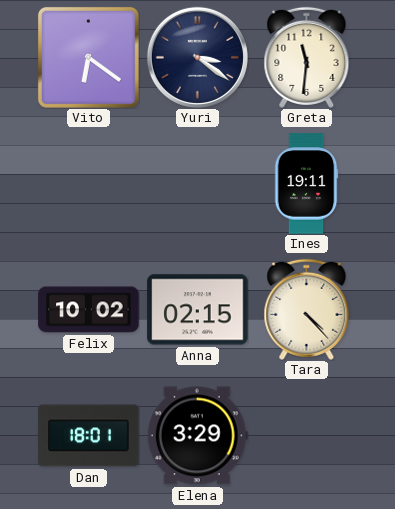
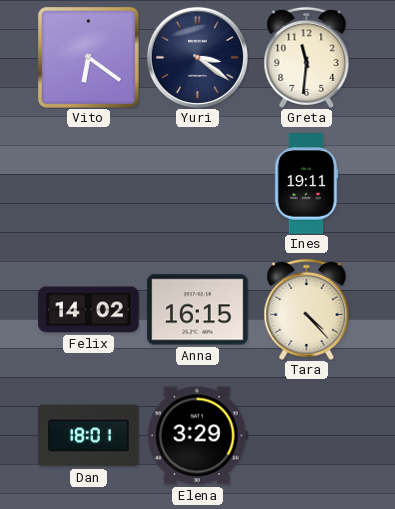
Felix: 10:02 -> 14:02
Anna: 02:15 -> 16:15
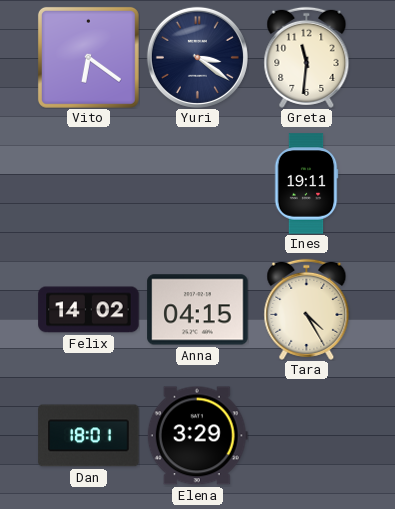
Anna: 16:15 -> 04:15
Tara: 4:23 -> 4:25
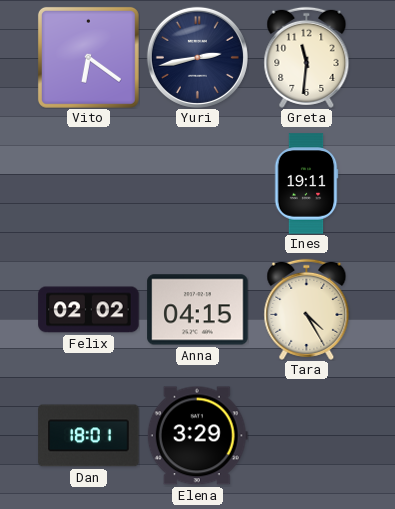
Yuri: 3:21 -> 2:43
Felix: 14:02 -> 02:02
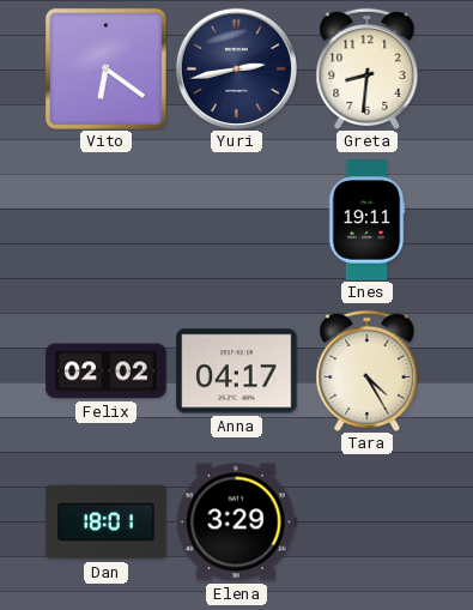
Greta: 11:31 -> 8:31
Anna: 04:15 -> 04:17
